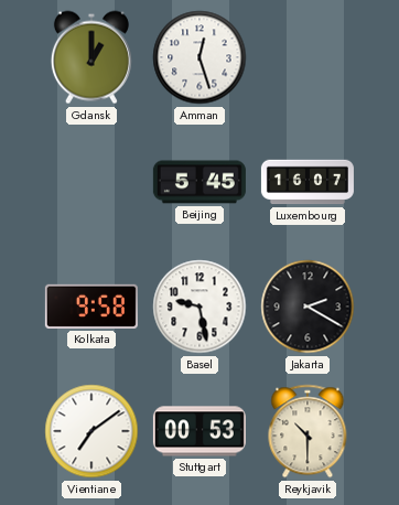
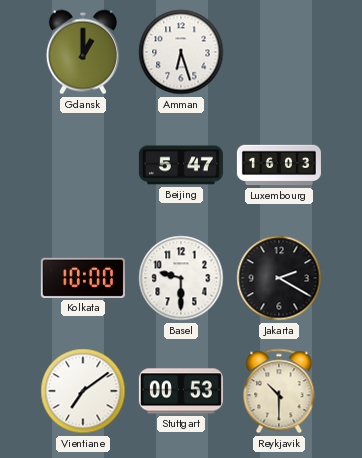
Amman: 12:27 -> 6:27
Beijing: 5:45 -> 5:47
Luxembourg: 16:07 -> 16:03
Kolkata: 9:58 -> 10:00
Basel: 9:28 -> 9:30
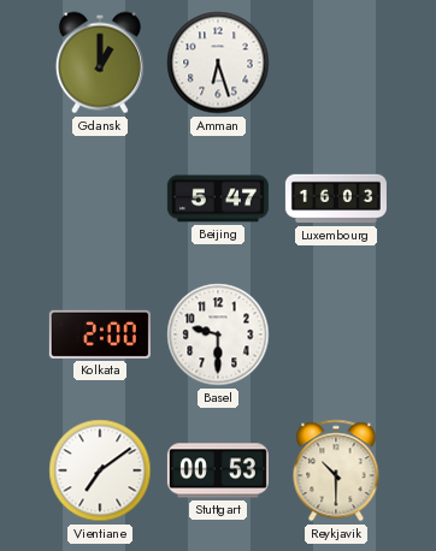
Kolkata: 10:00 -> 2:00
Jakarta: 2:20 -> none
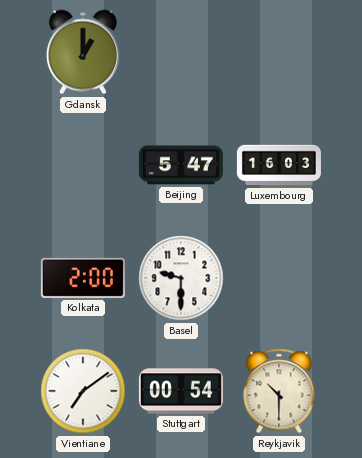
Amman: 6:27 -> none
Stuttgart: 00:53 -> 00:54
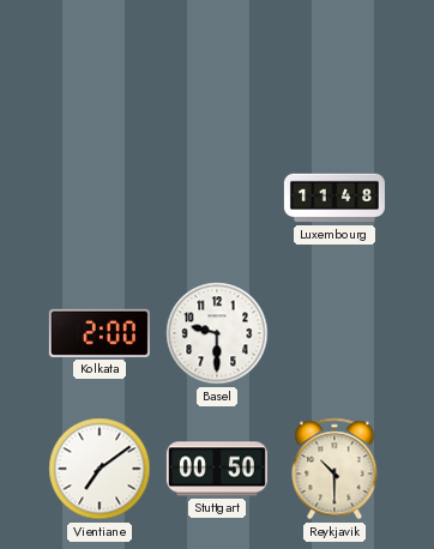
Gdansk: 1:00 -> none
Beijing: 5:47 -> none
Luxembourg: 16:03 -> 11:48
Stuttgart: 00:54 -> 00:50
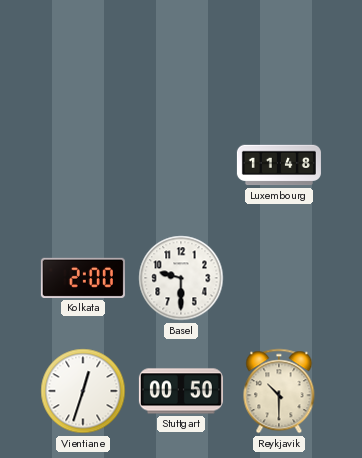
Vientiane: 7:09 -> 12:33
